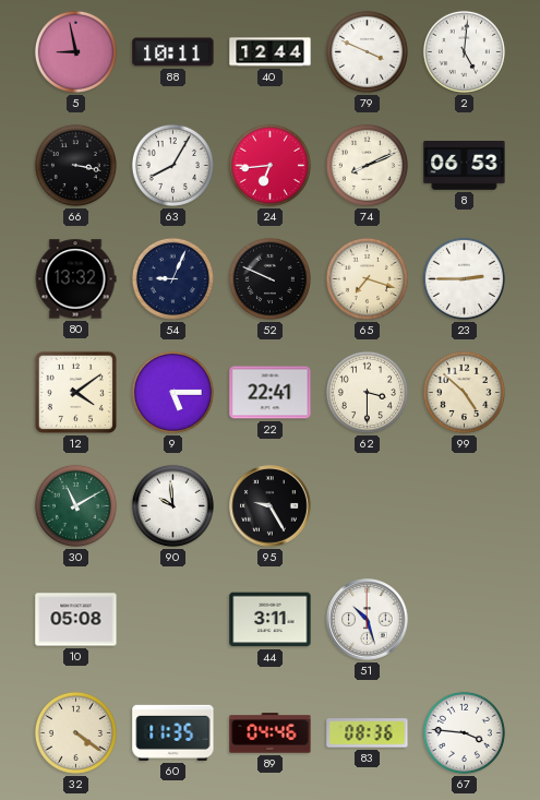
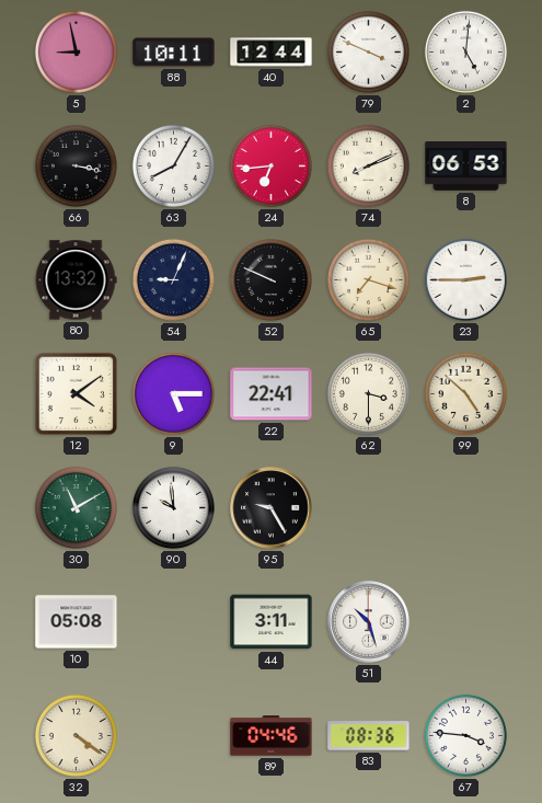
60: 11:35 -> none
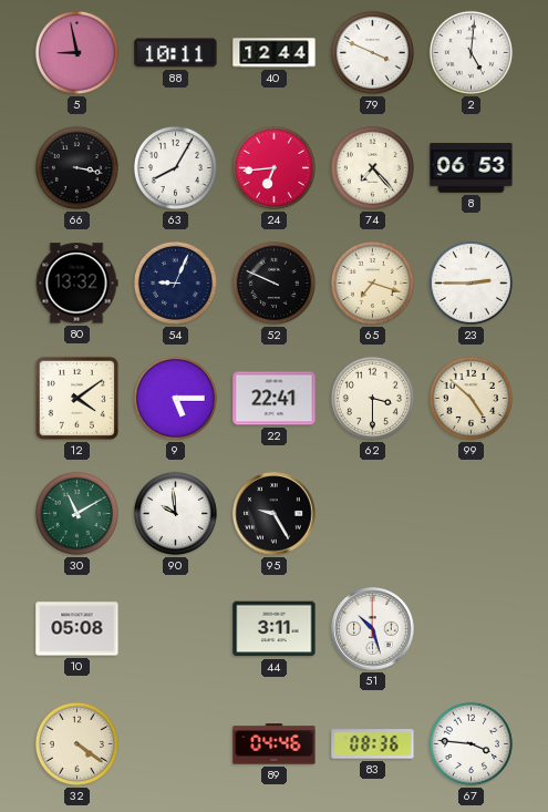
74: 8:11 -> 7:23
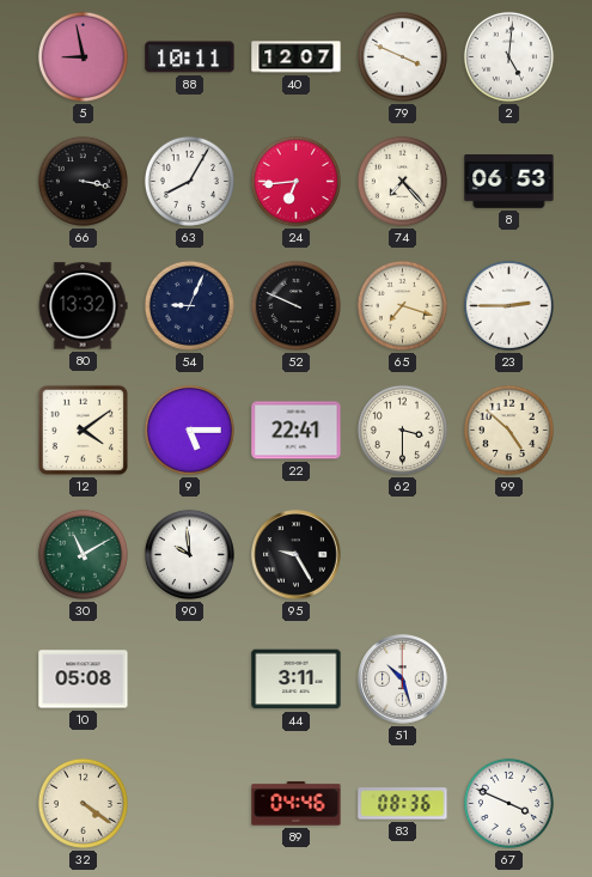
40: 12:44 -> 12:07
67: 3:46 -> 3:49
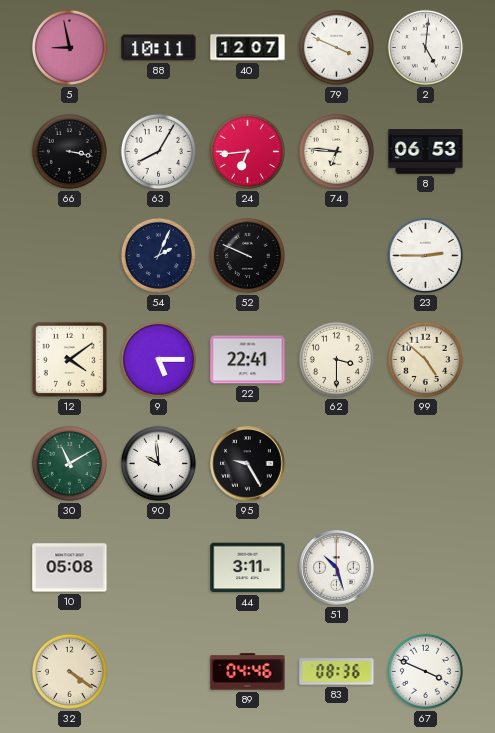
74: 7:23 -> 6:46
80: 13:32 -> none
54: 9:04 -> 2:04
65: 7:18 -> none
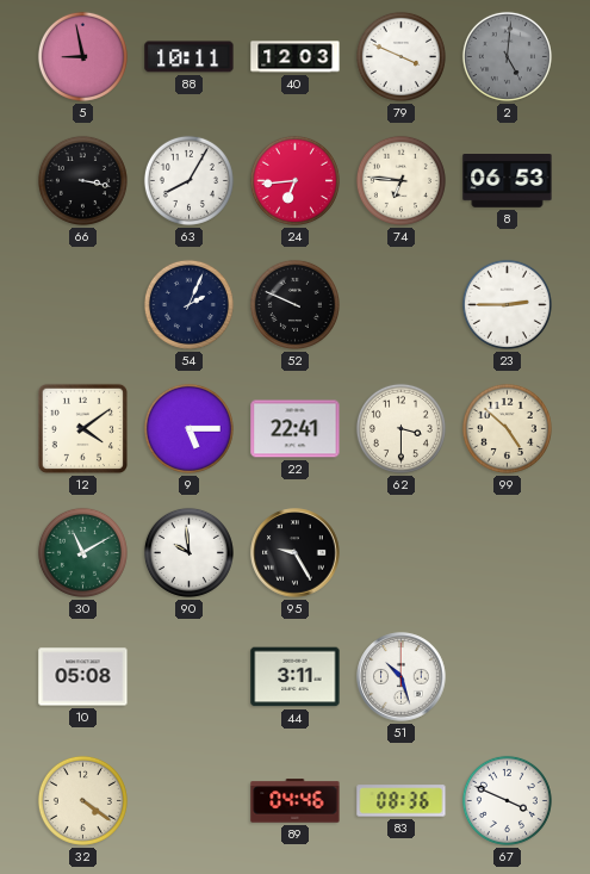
40: 12:07 -> 12:03
2 dial: white -> grey
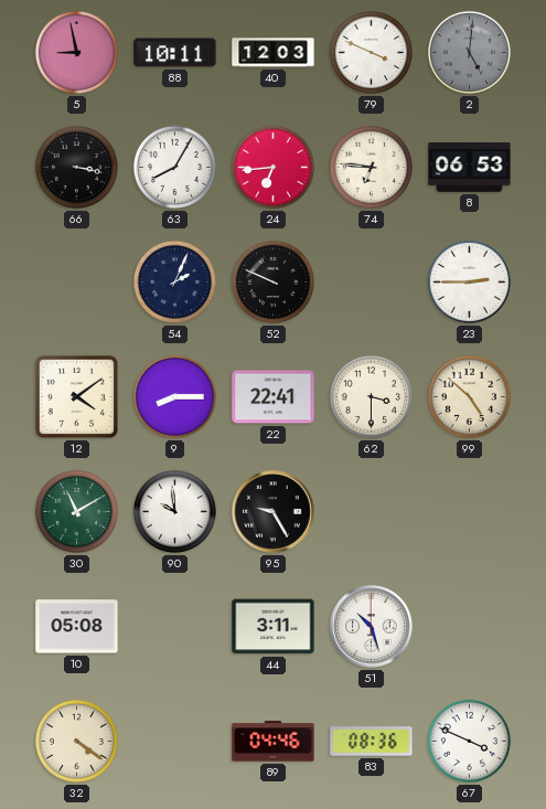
9: 5:15 -> 8:15
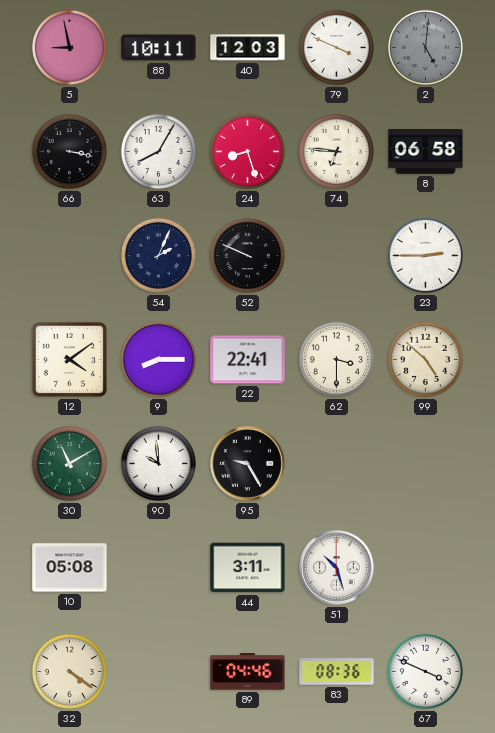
24: 6:44 -> 8:27
8: 06:53 -> 06:58
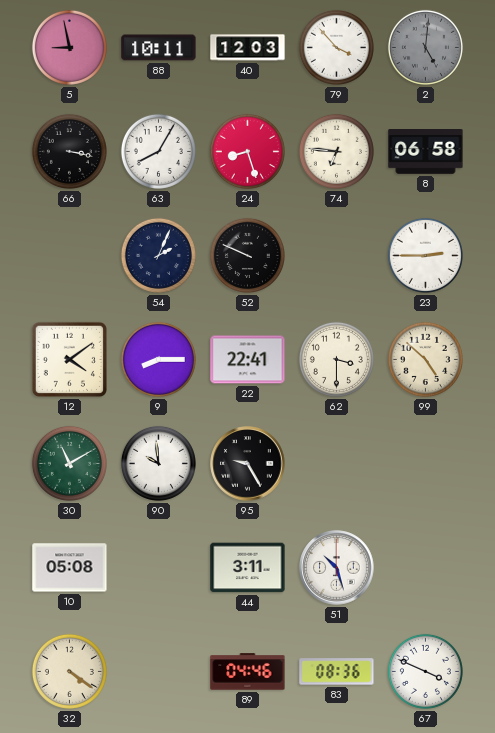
79: 3:49 -> 3:53
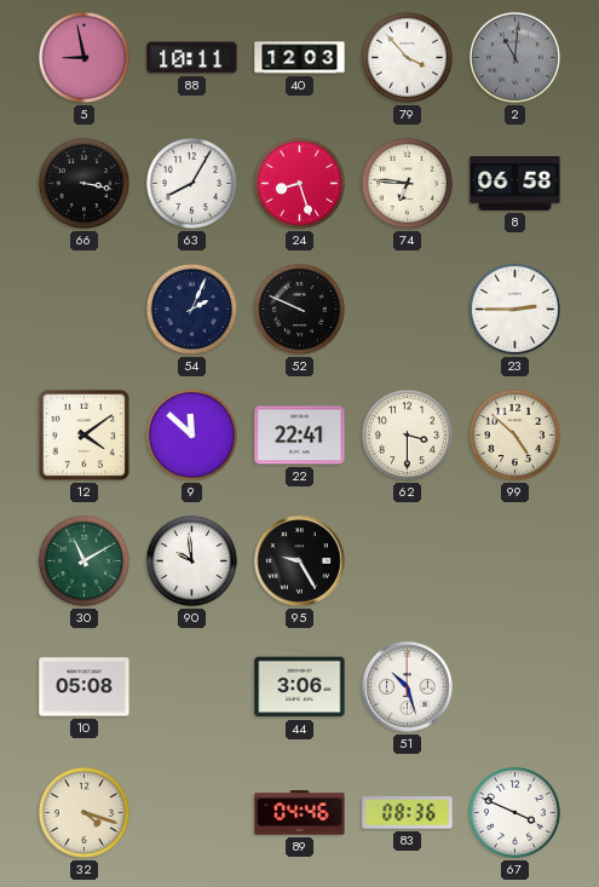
2: 5:01 -> 11:01
9: 8:15 -> 11:52
44: 3:11 -> 3:06
32: 4:21 -> 4:18
